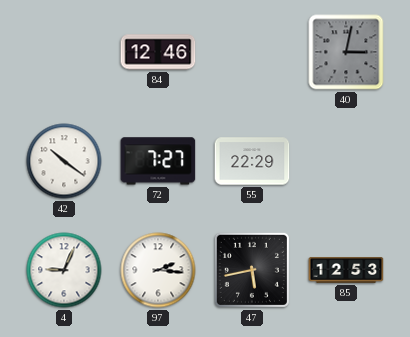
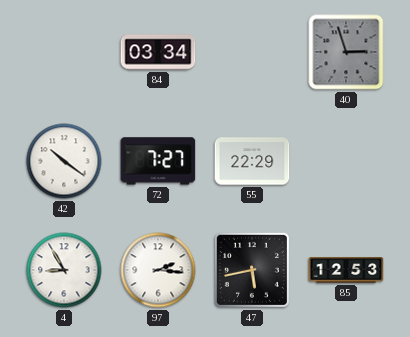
84: 12:46 -> 03:34
40: 3:02 -> 2:57
4: 9:04 -> 8:55
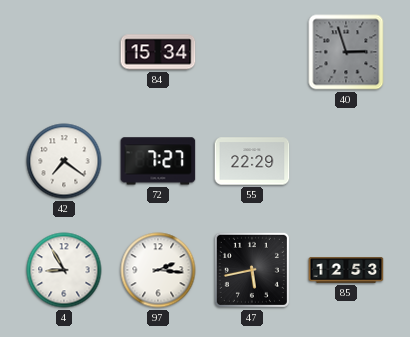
84: 03:34 -> 15:34
42: 10:21 -> 7:21
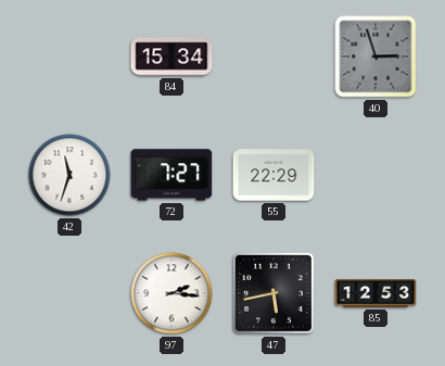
42: 7:21 -> 11:33
4: 8:55 -> none
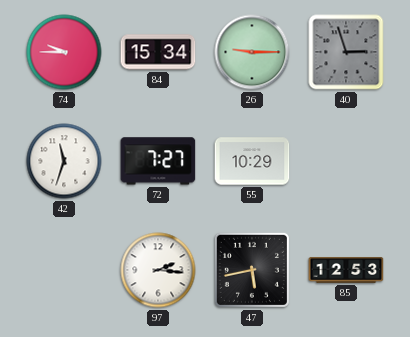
74: none -> 9:45
26: none -> 9:15
55: 22:29 -> 10:29
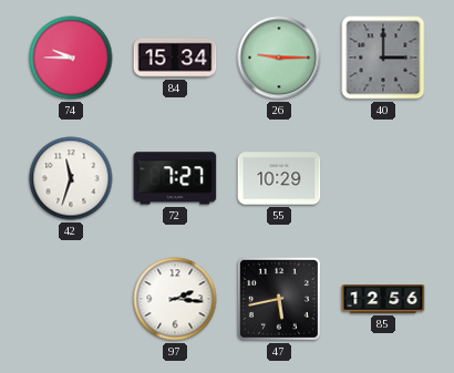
40: 2:57 -> 3:00
85: 12:53 -> 12:56
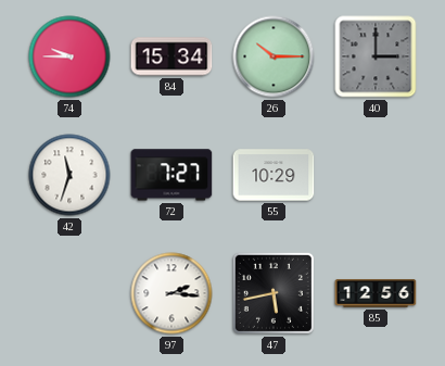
26: 9:15 -> 10:15
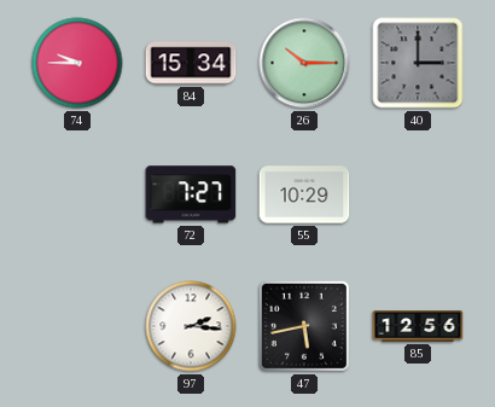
42: 11:33 -> none
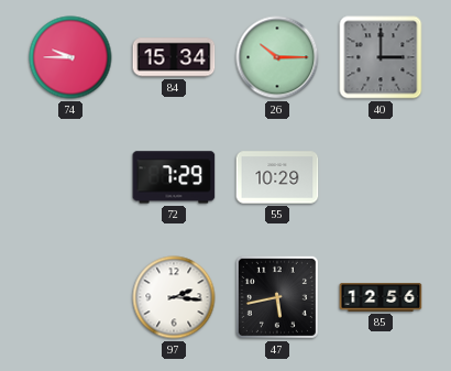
72: 7:27 -> 7:29
